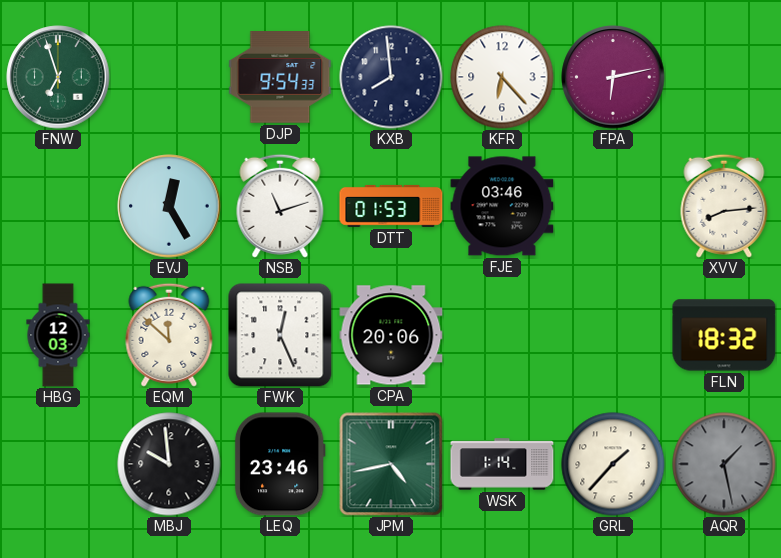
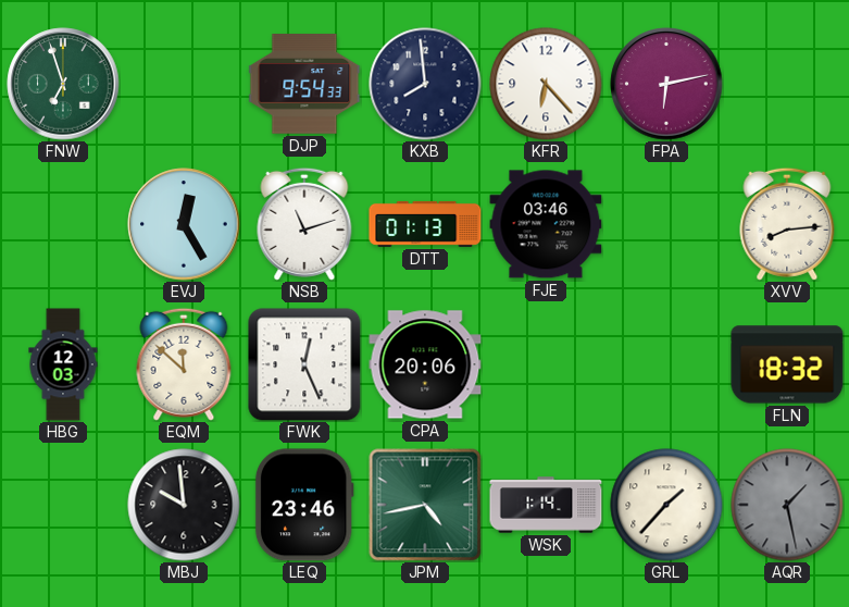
DTT: 01:53 -> 01:13
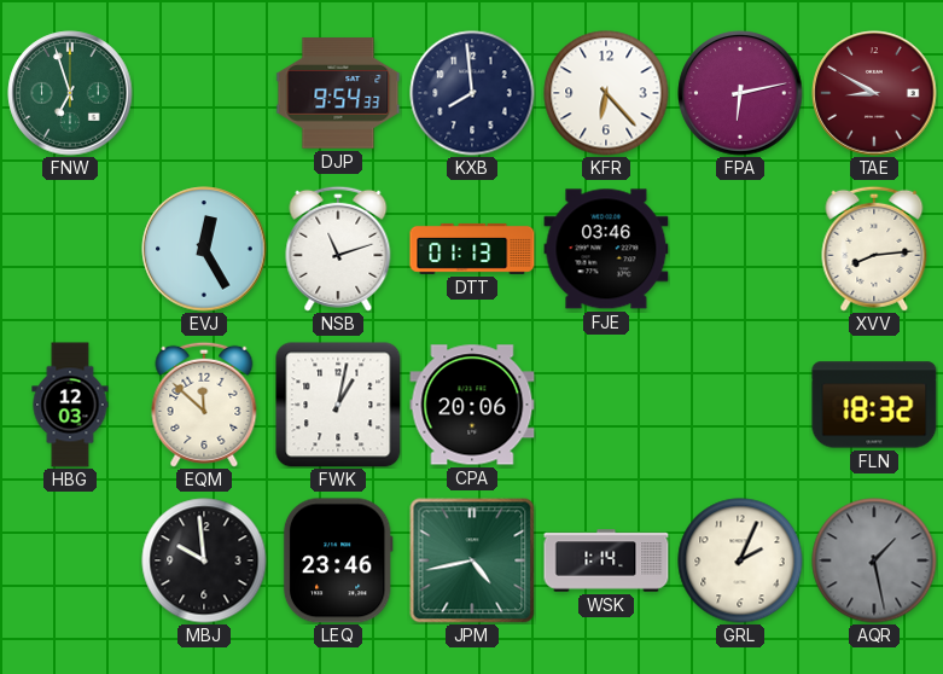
TAE: none -> 8:50
FWK: 12:26 -> 1:02
GRL: 1:37 -> 2:04
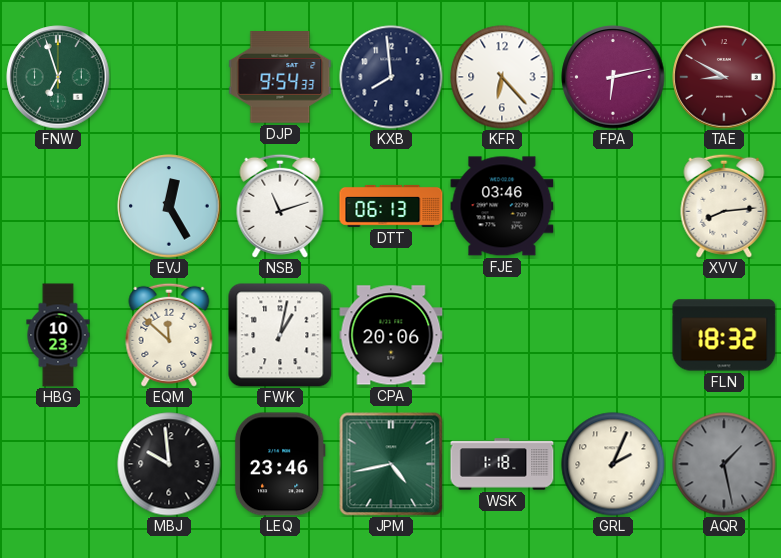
DTT: 01:13 -> 06:13
HBG: 12:03 -> 10:23
WSK: 1:14 -> 1:18
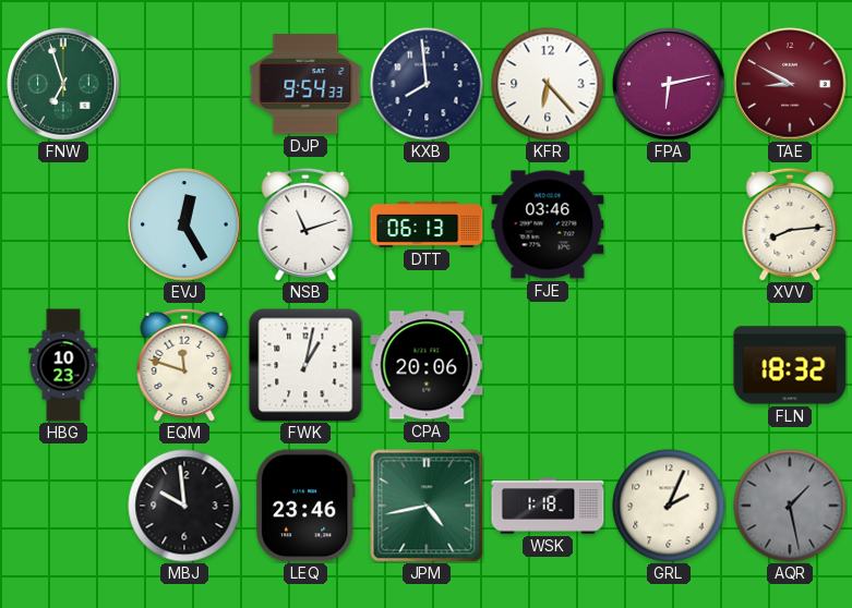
EQM: 11:52 -> 11:48
